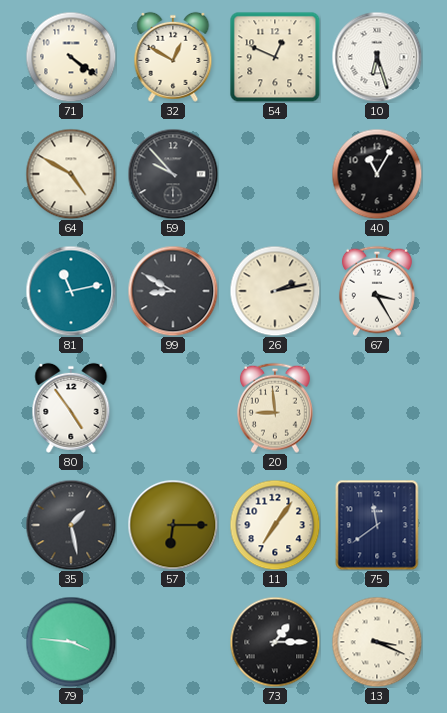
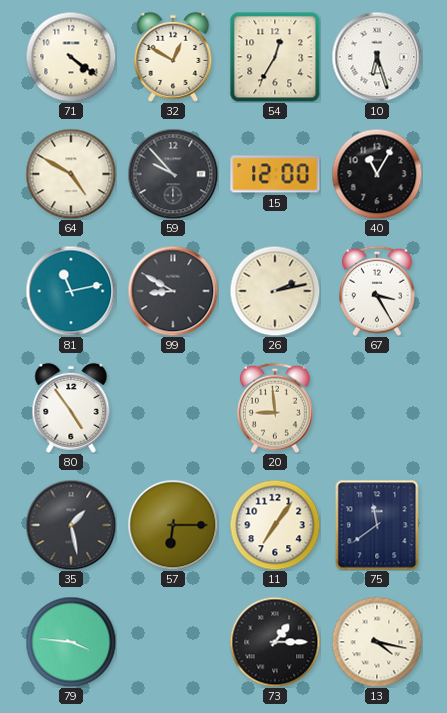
54: 12:49 -> 12:35
15: none -> 12:00
13: 3:19 -> 4:17
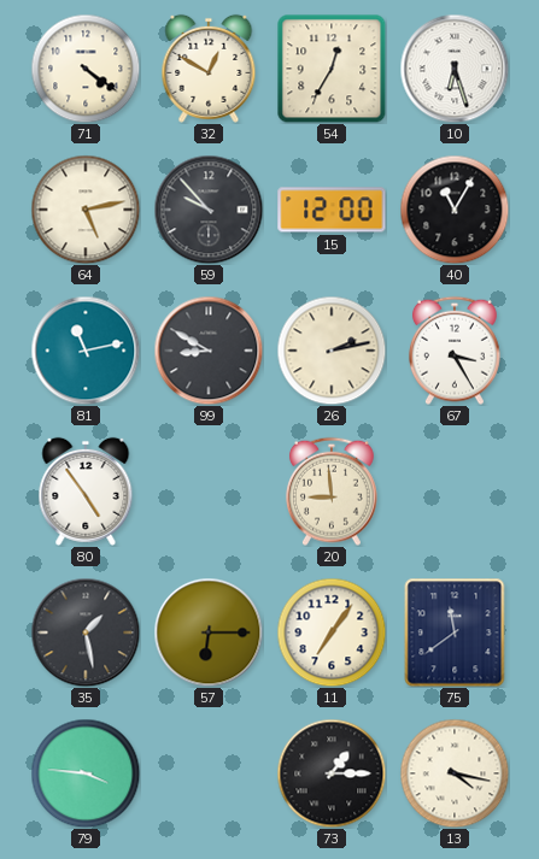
64: 4:50 -> 5:13
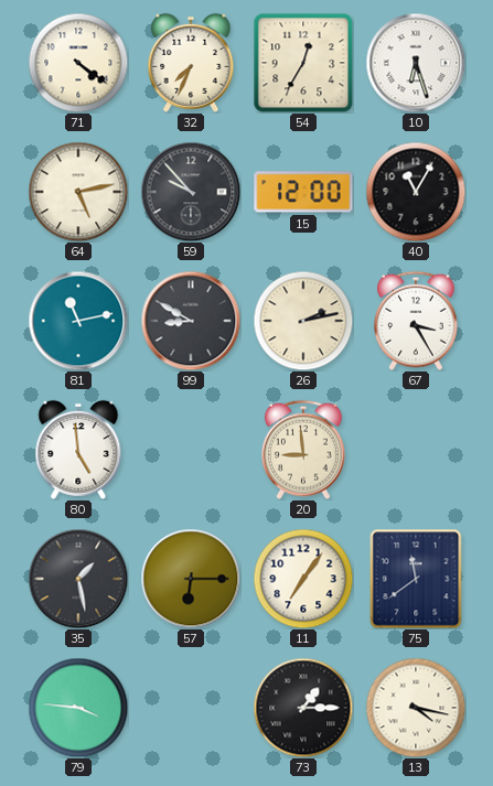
32: 12:50 -> 7:34
80: 4:54 -> 4:59
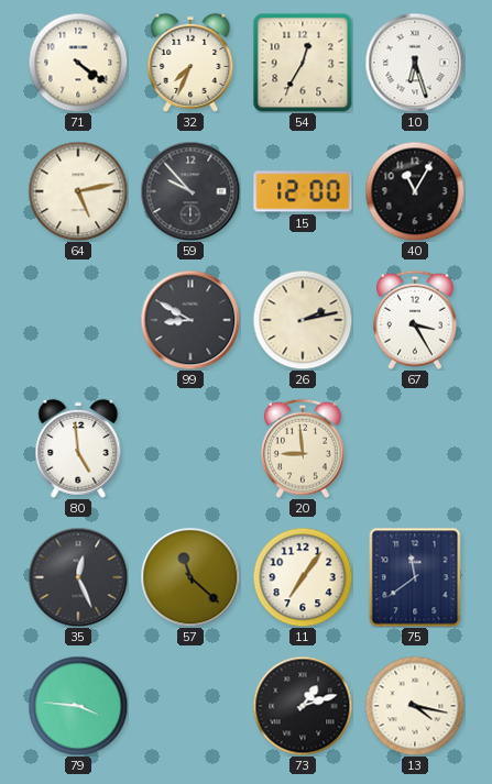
81: 11:13 -> none
35: 1:28 -> 12:26
57: 6:15 -> 11:22
73: 1:15 -> 1:12
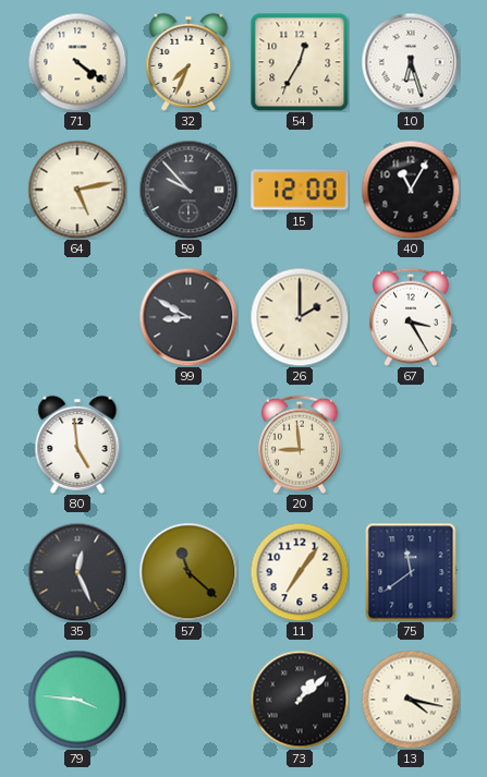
26: 2:13 -> 2:00
73: 1:12 -> 1:08
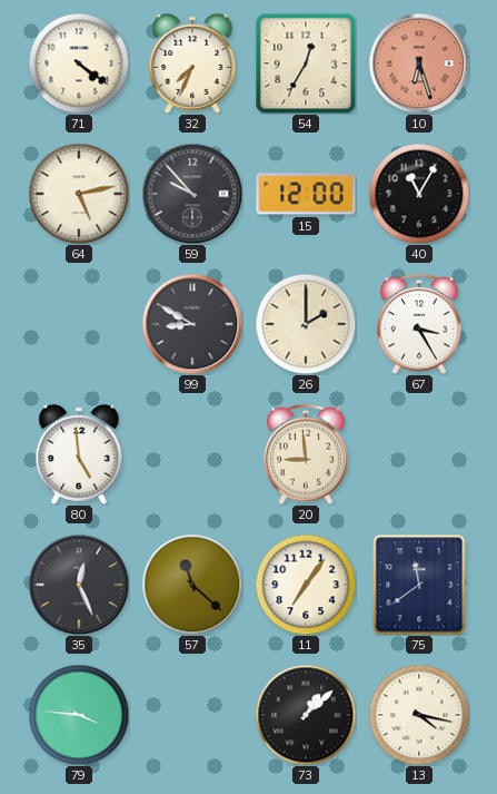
10 dial: white -> salmon
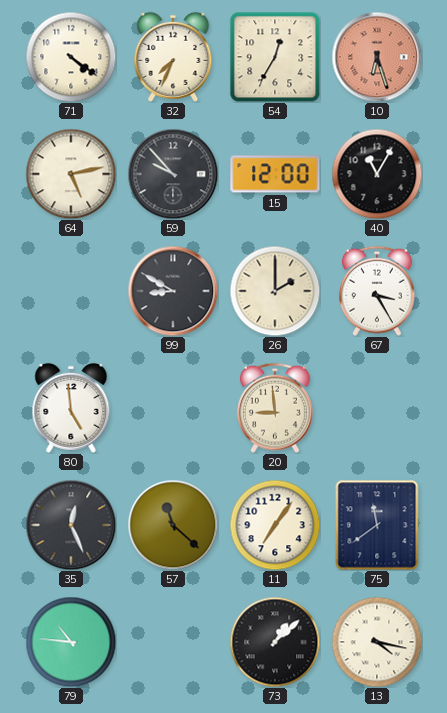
79: 3:46 -> 10:46
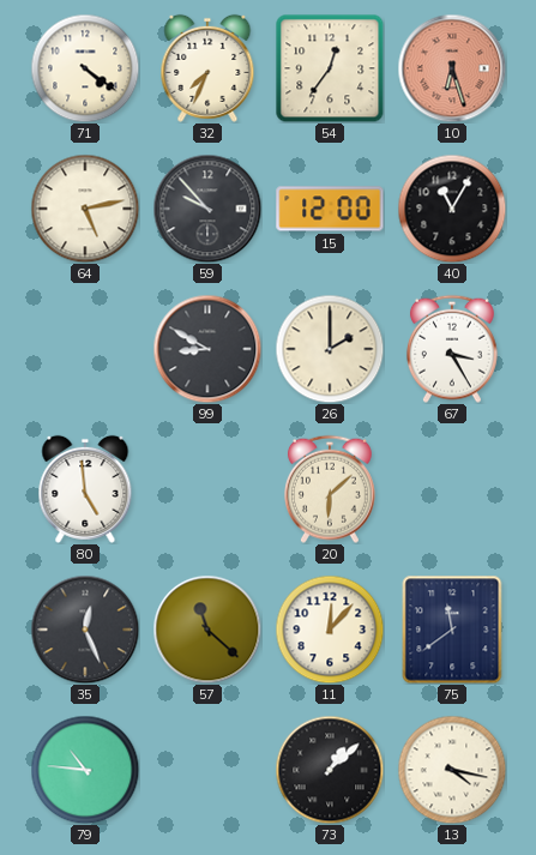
54: 12:35 -> 12:36
20: 8:59 -> 6:08
11: 7:06 -> 12:07
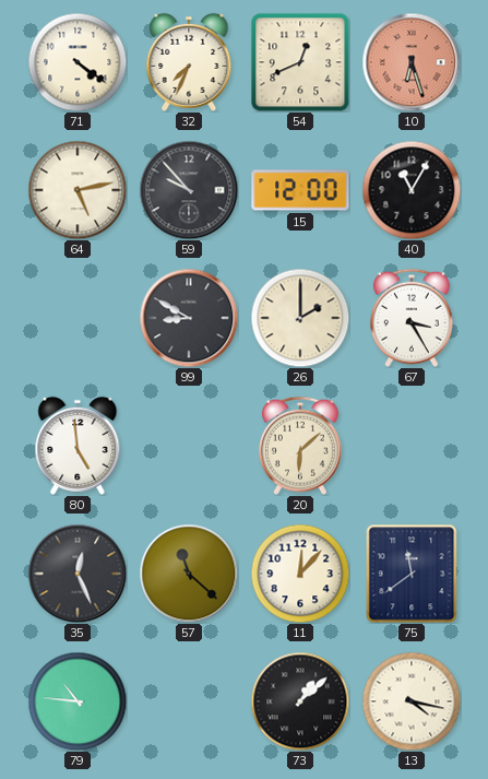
54: 12:36 -> 12:41
